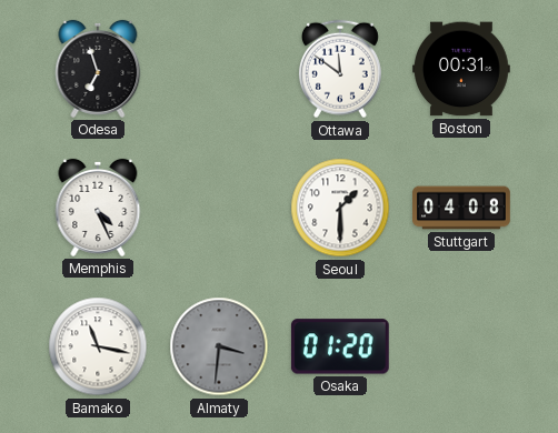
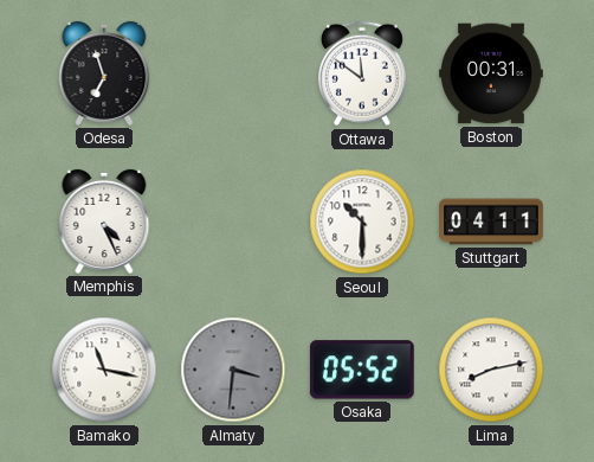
Seoul: 1:30 -> 10:30
Stuttgart: 04:08 -> 04:11
Osaka: 01:20 -> 05:52
Lima: none -> 8:13
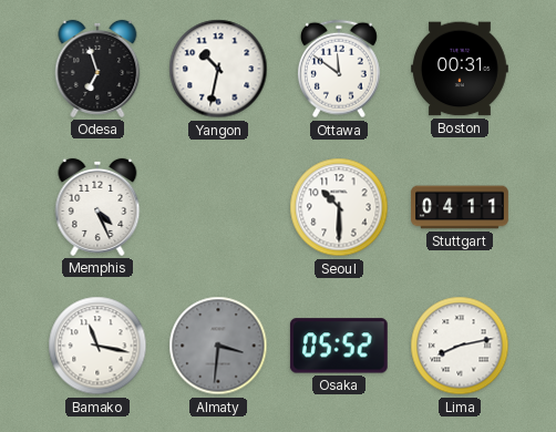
Yangon: none -> 10:32
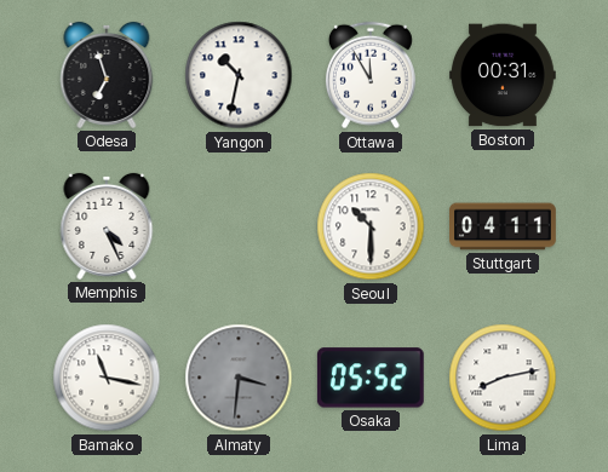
Ottawa: 11:51 -> 11:55
